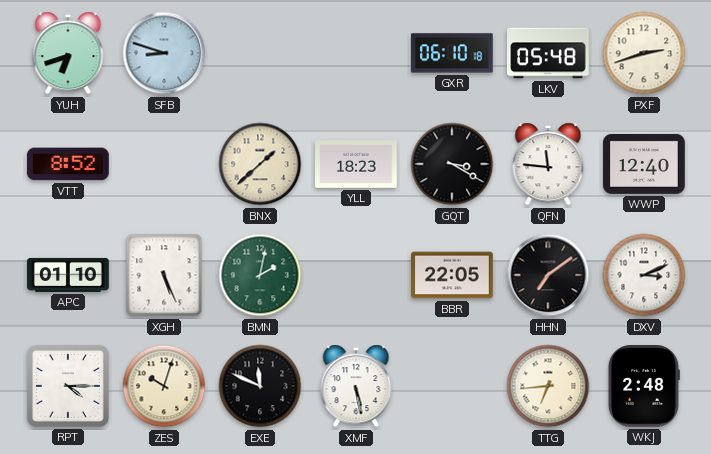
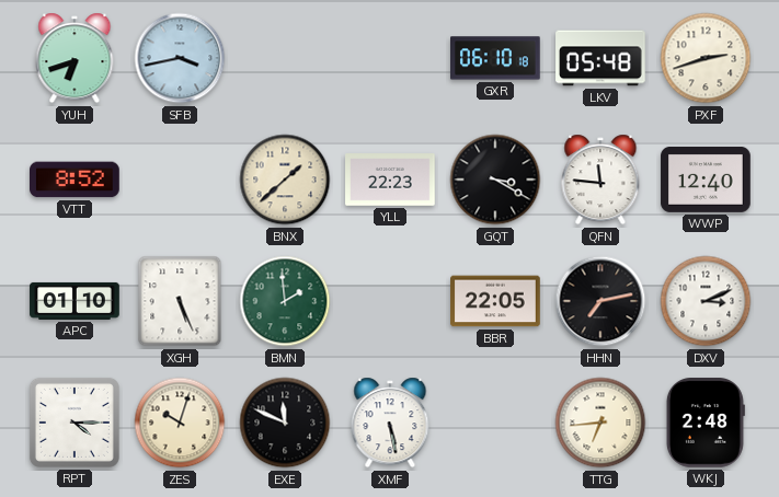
SFB: 8:48 -> 3:43
YLL: 18:23 -> 22:23
BMN: 2:02 -> 1:59
HHN: 7:09 -> 7:13
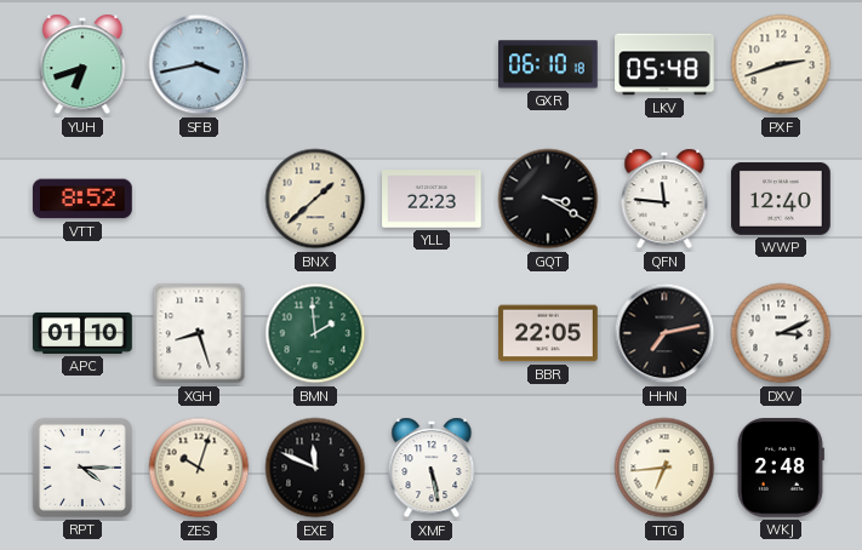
XGH: 5:26 -> 8:27
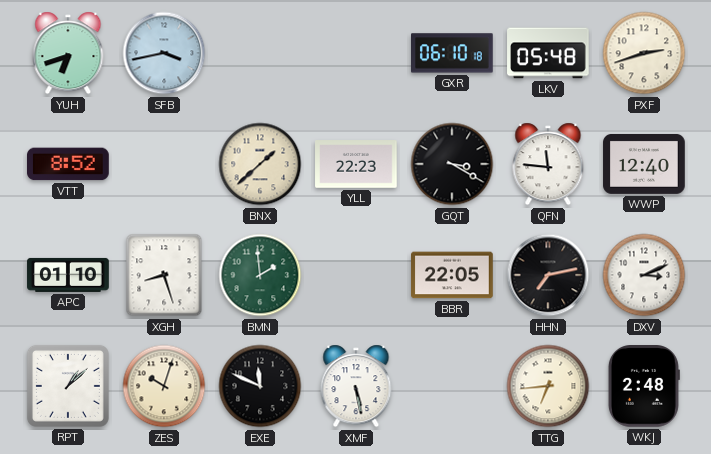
RPT: 4:15 -> 1:08
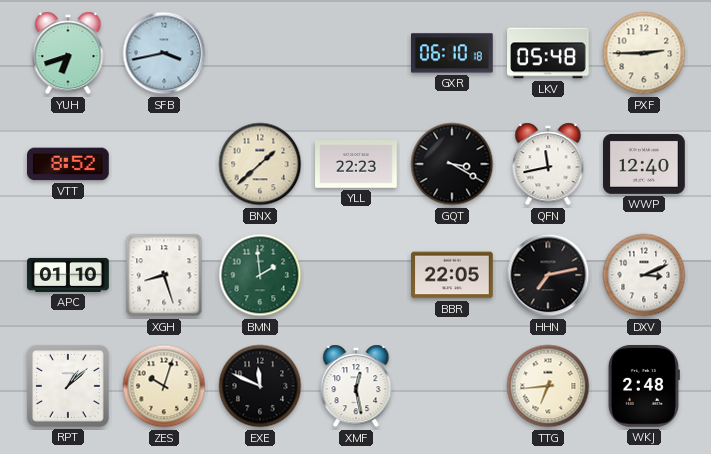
PXF: 2:42 -> 2:45
QFN: 11:46 -> 11:43
XMF: 5:28 -> 12:28
